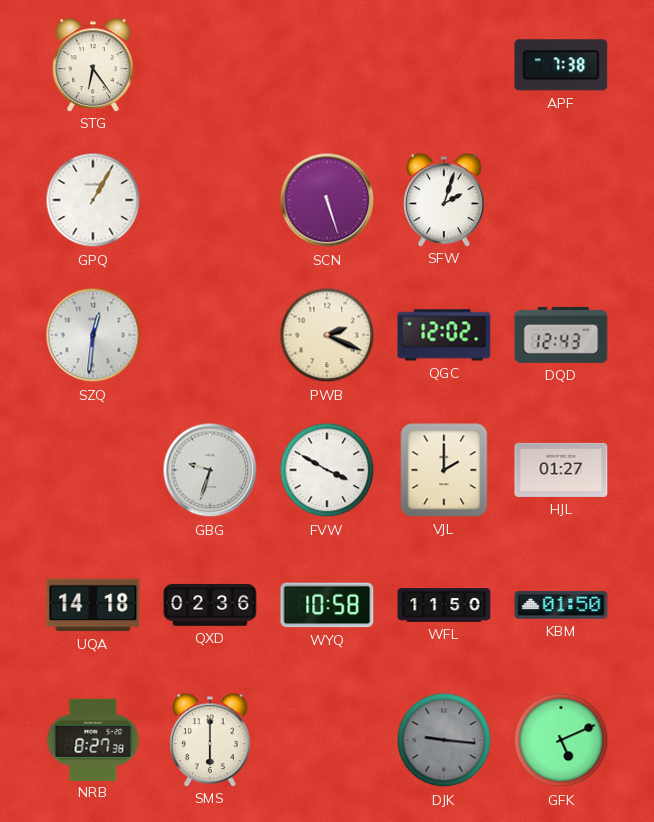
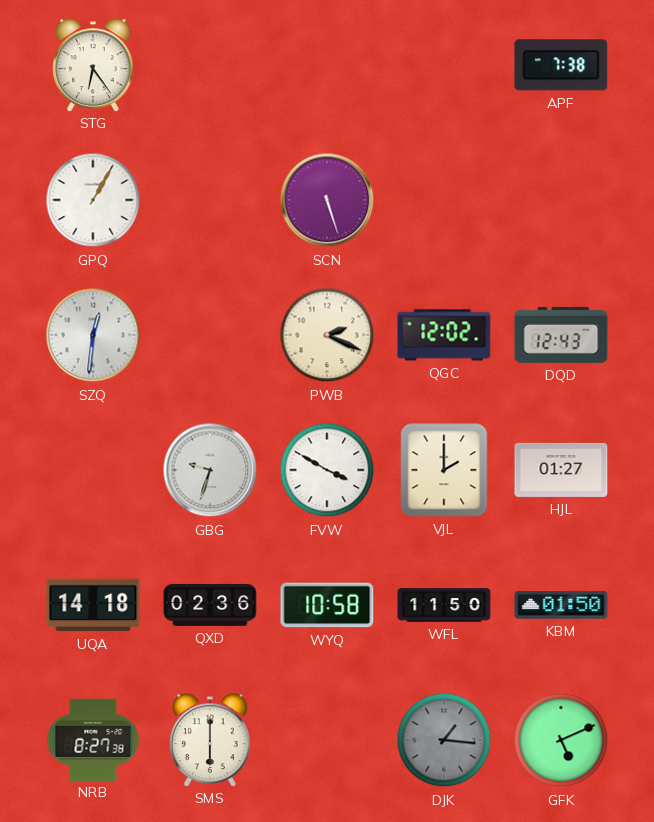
SFW: 2:03 -> none
DJK: 9:16 -> 1:16
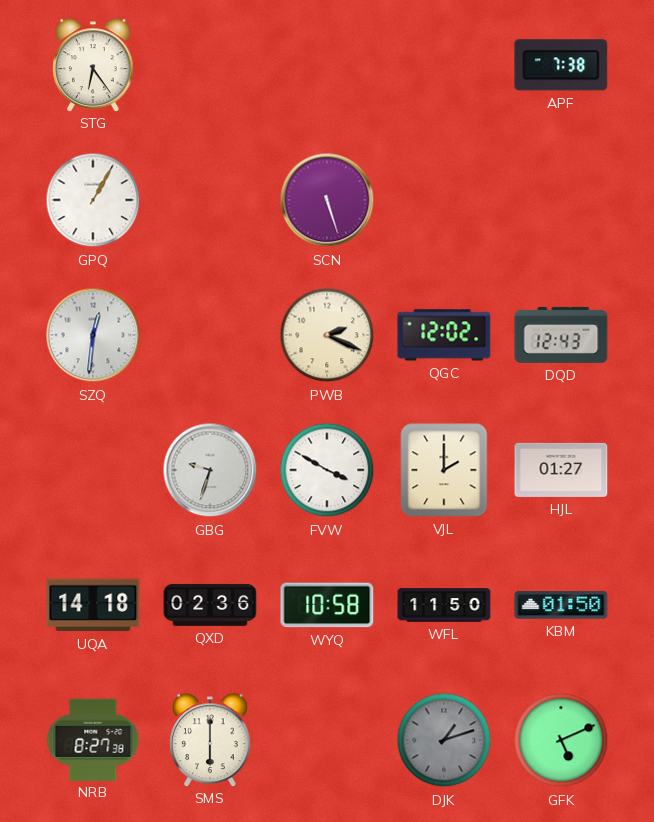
DJK: 1:16 -> 1:12
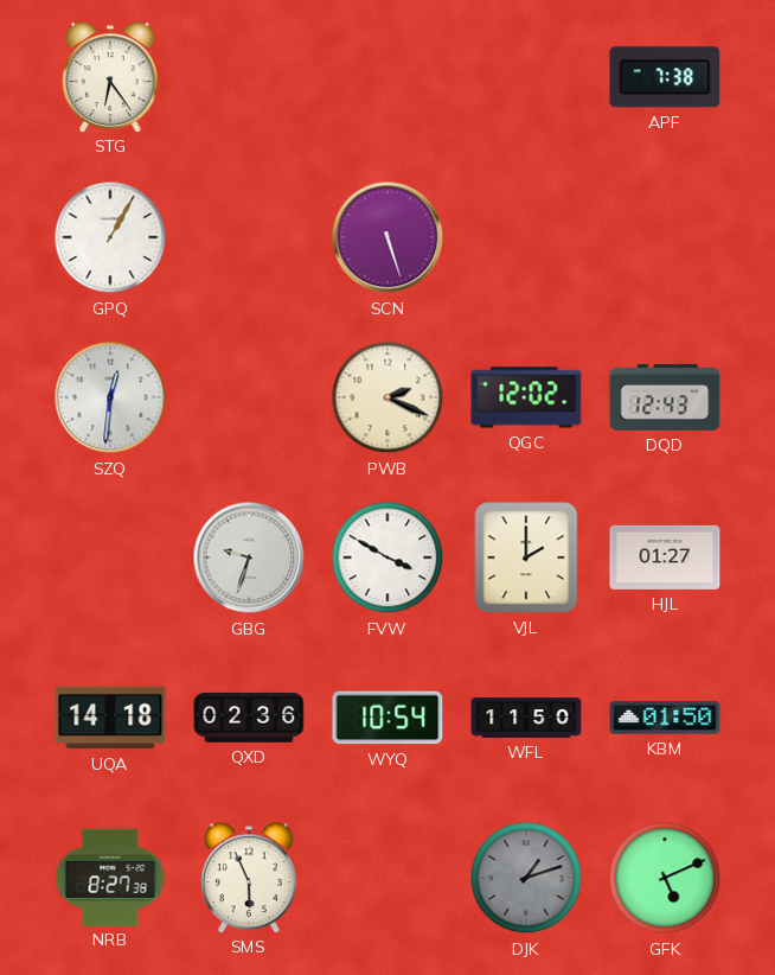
WYQ: 10:58 -> 10:54
SMS: 6:00 -> 5:56
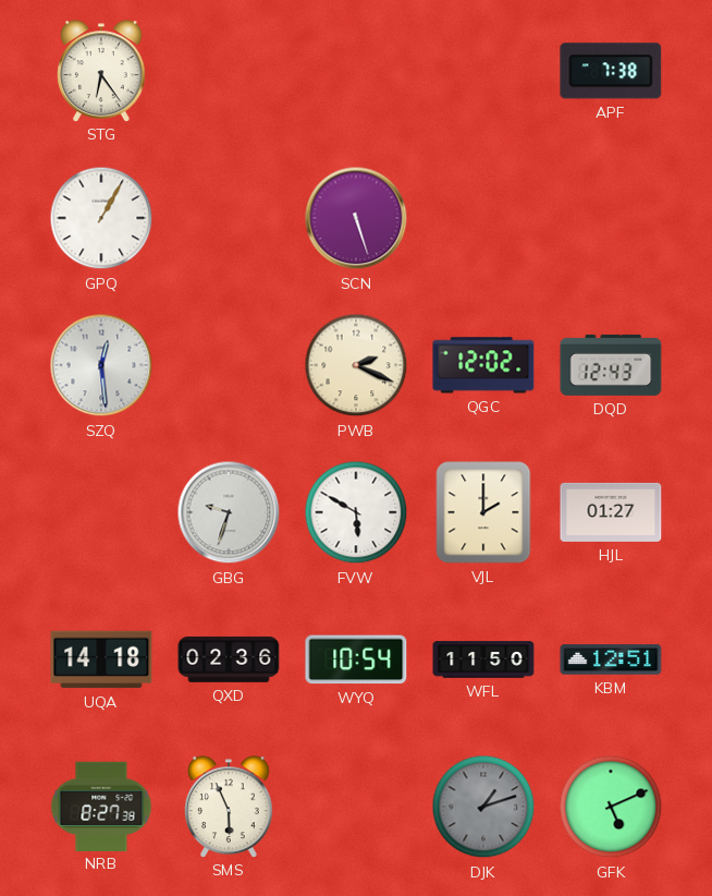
SZQ: 12:31 -> 12:29
FVW: 3:50 -> 5:50
KBM: 01:50 -> 12:51
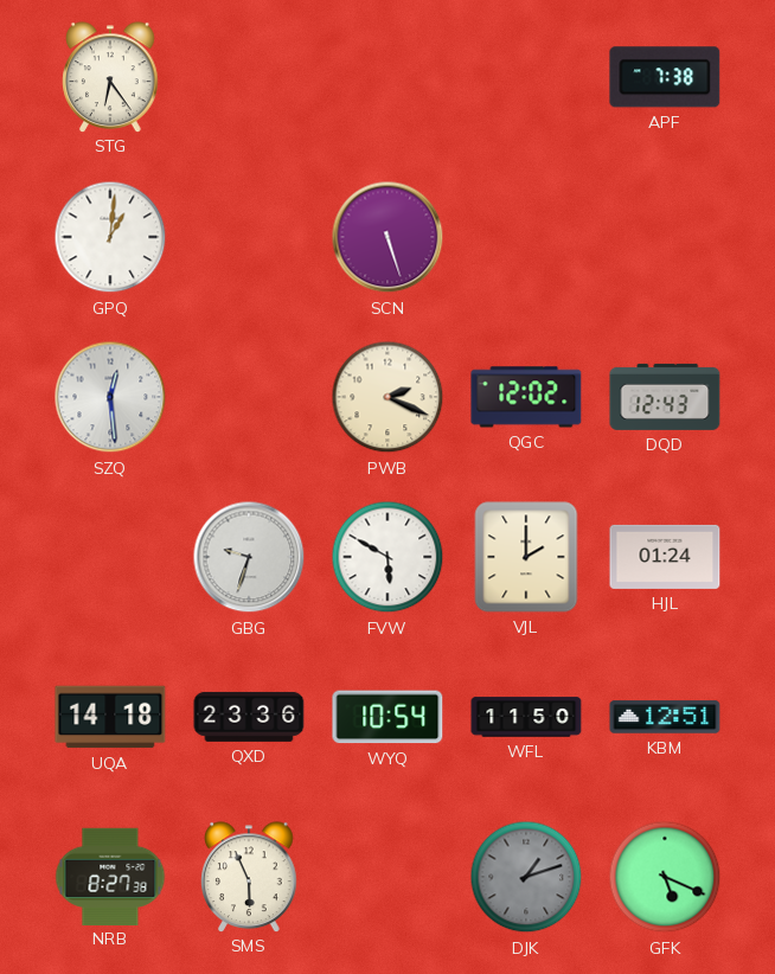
GPQ: 1:05 -> 1:01
HJL: 01:27 -> 01:24
QXD: 02:36 -> 23:36
GFK: 5:11 -> 5:19
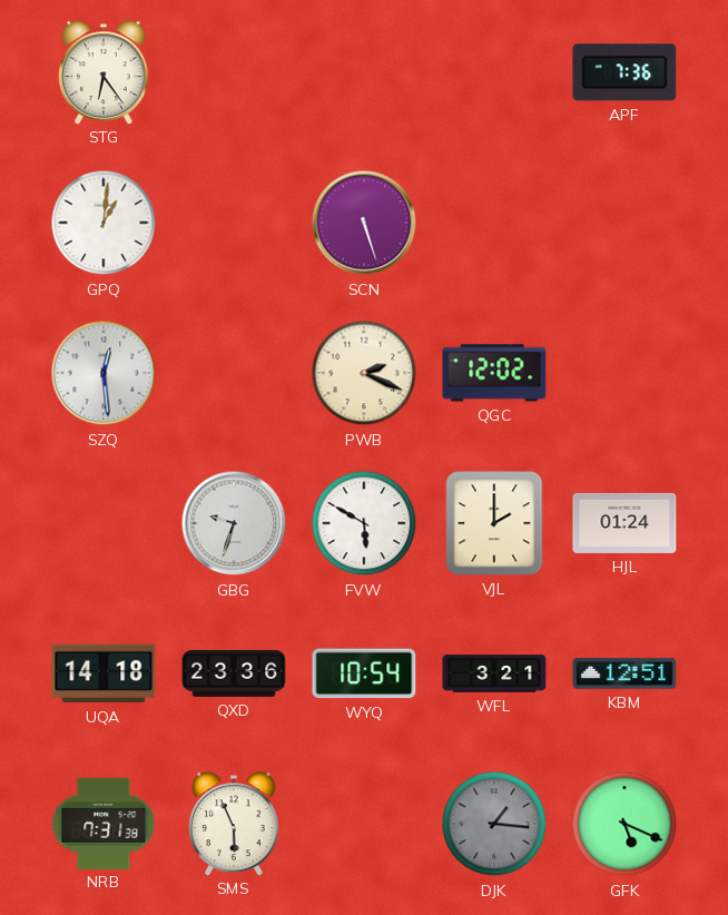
APF: 7:38 -> 7:36
DQD: 12:43 -> none
WFL: 11:50 -> 3:21
NRB: 8:27 -> 7:31
DJK: 1:12 -> 1:16
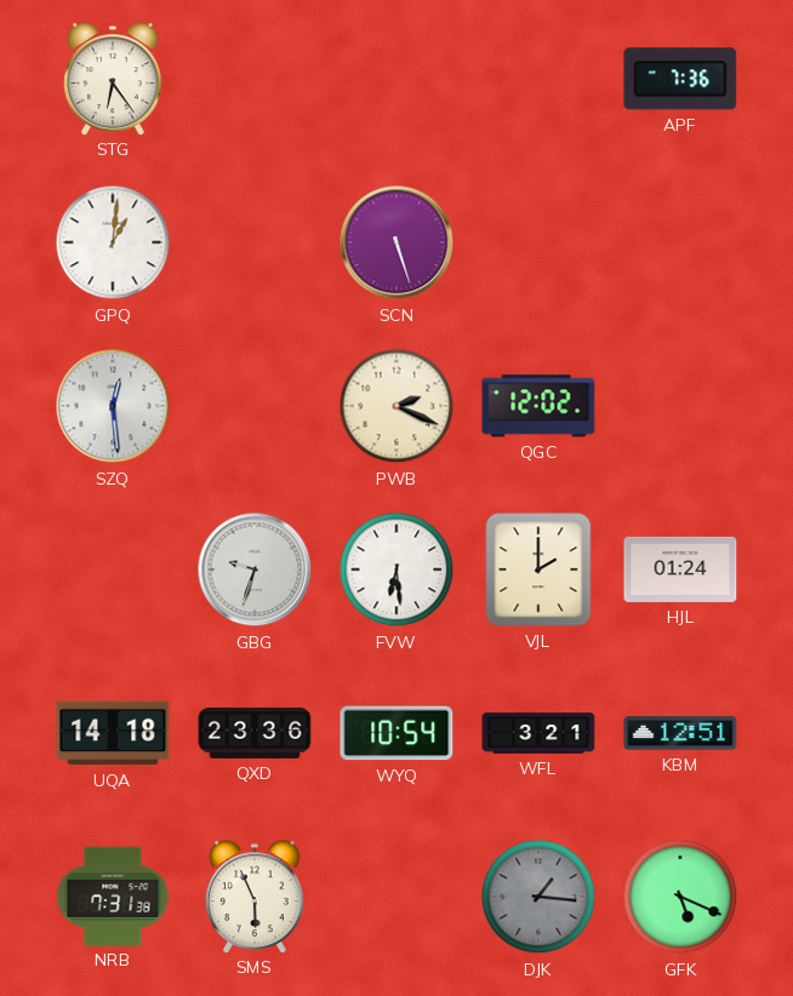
FVW: 5:50 -> 6:29
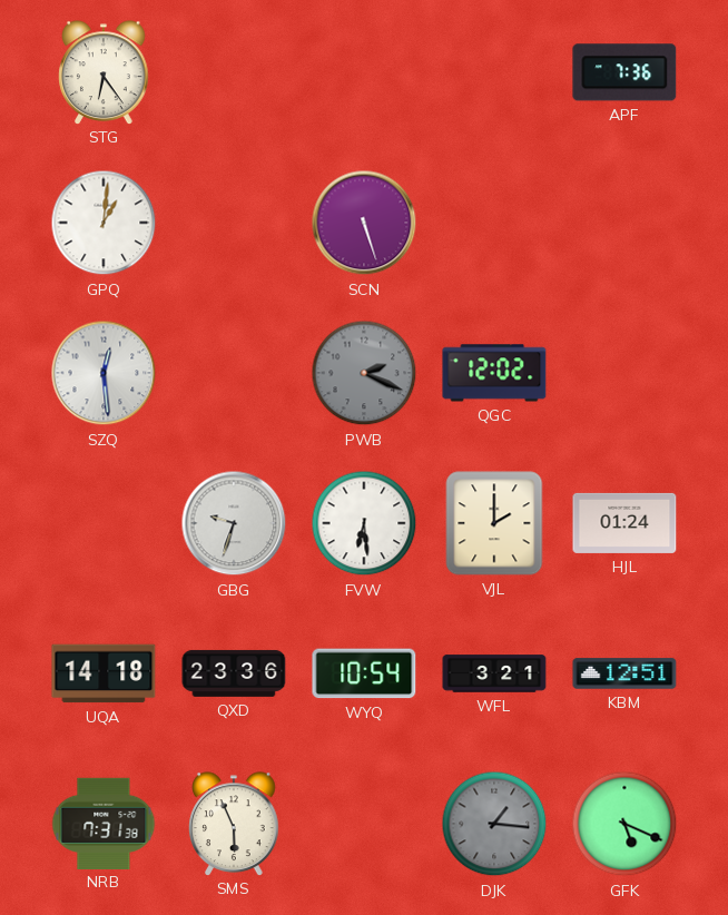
PWB dial: cream -> grey
